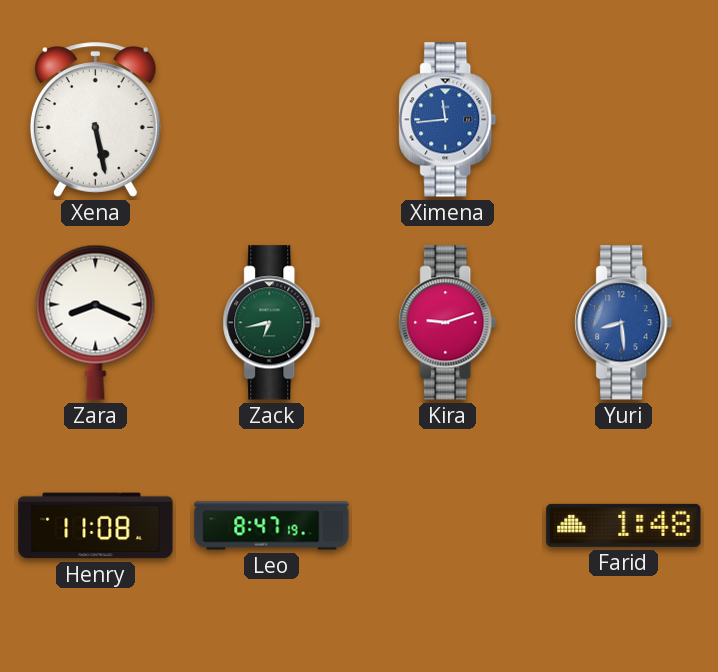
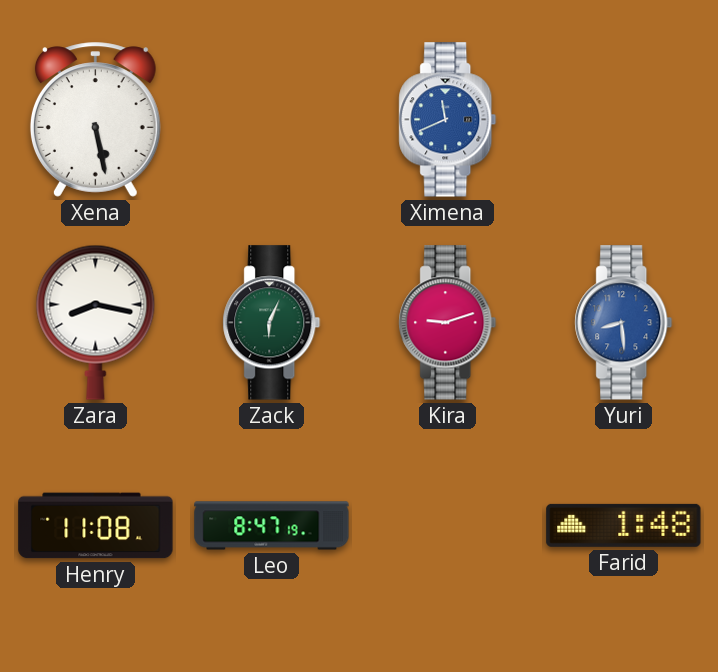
Ximena: 11:44 -> 11:41
Zara: 8:19 -> 8:17
Zack: 6:43 -> 6:04
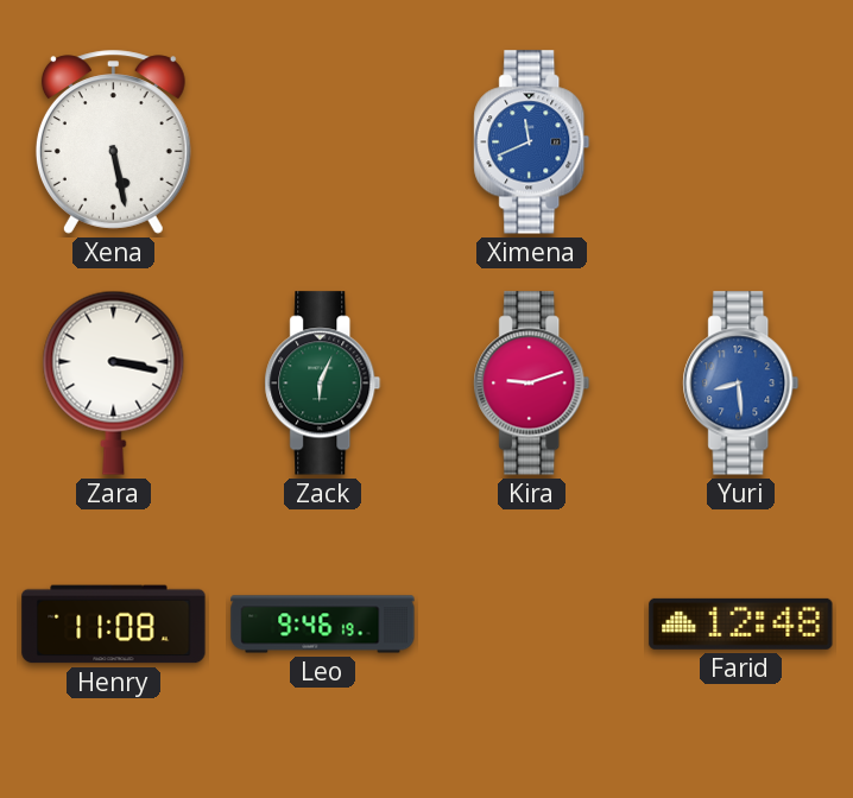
Zara: 8:17 -> 3:17
Leo: 8:47 -> 9:46
Farid: 1:48 -> 12:48
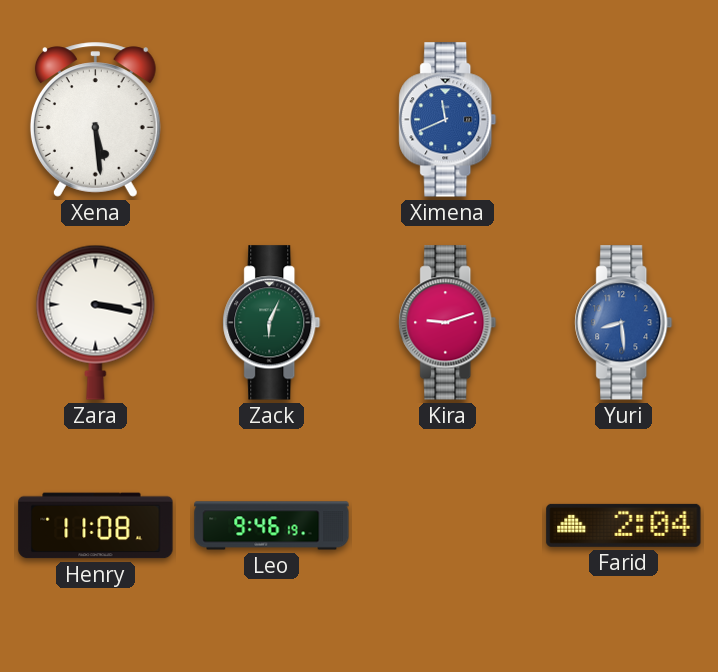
Xena: 5:28 -> 5:29
Farid: 12:48 -> 2:04
